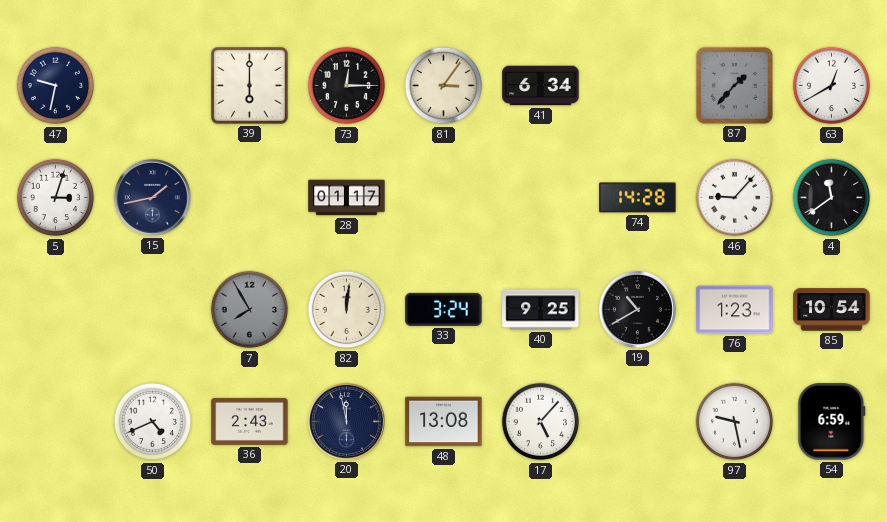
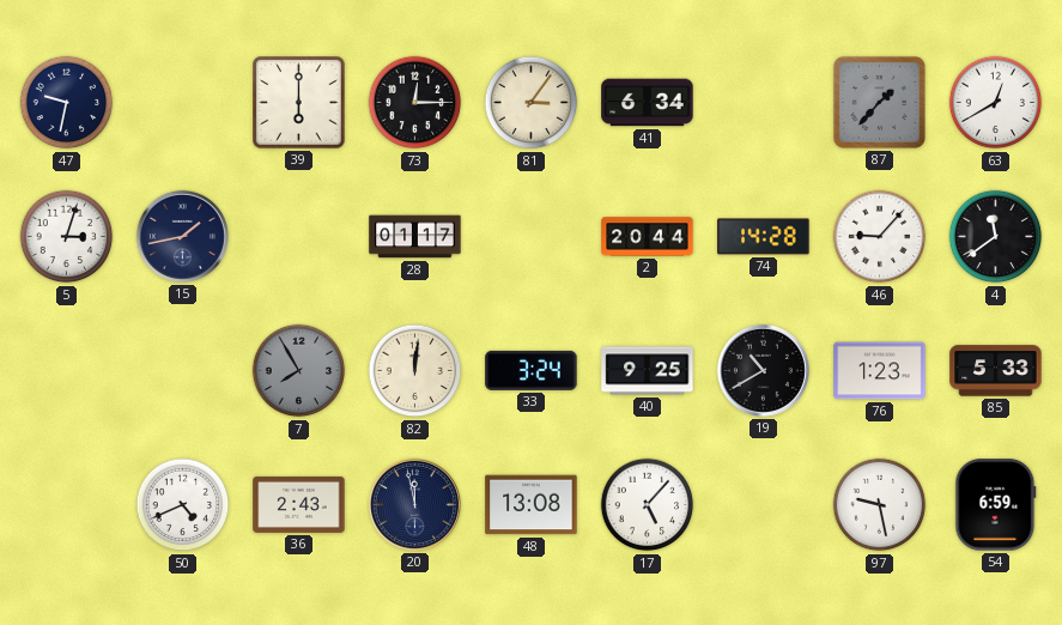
2: none -> 20:44
85: 10:54 -> 5:33
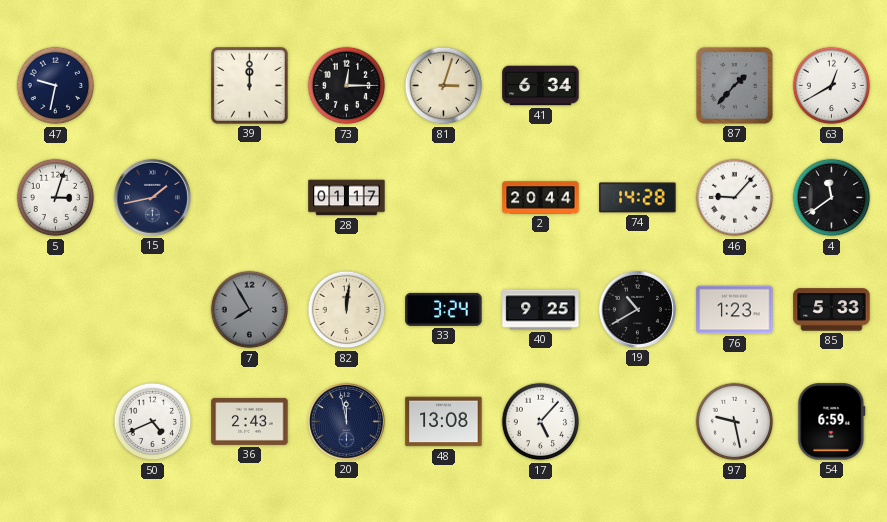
39: 6:00 -> 12:00
81: 3:06 -> 3:03
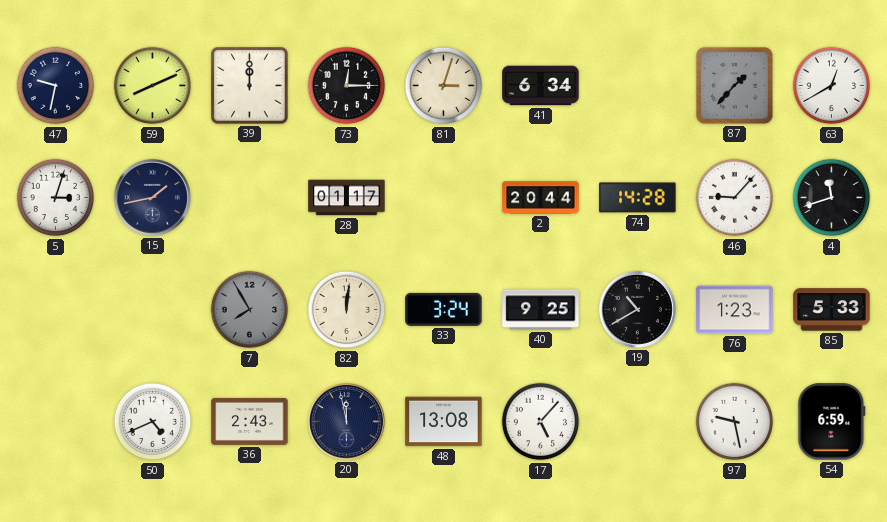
59: none -> 8:11
4: 11:39 -> 11:42
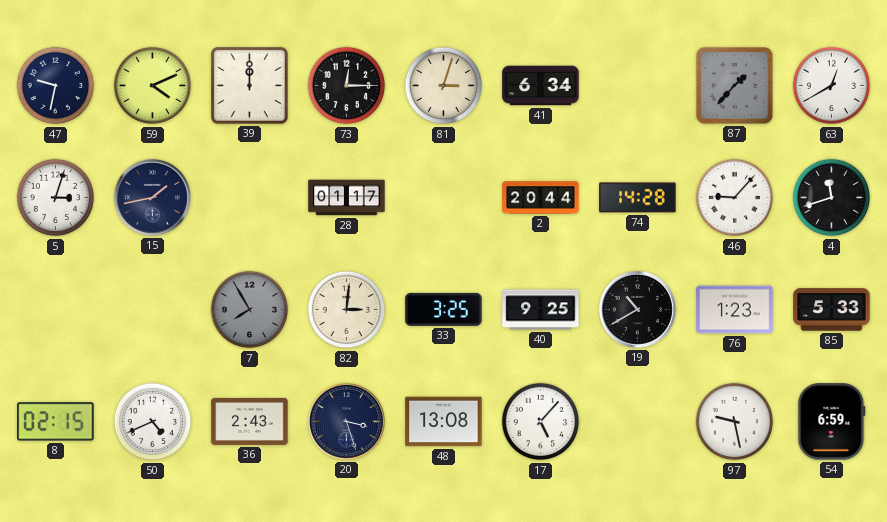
59: 8:11 -> 4:11
82: 12:01 -> 3:01
33: 3:24 -> 3:25
8: none -> 02:15
20: 11:58 -> 3:27
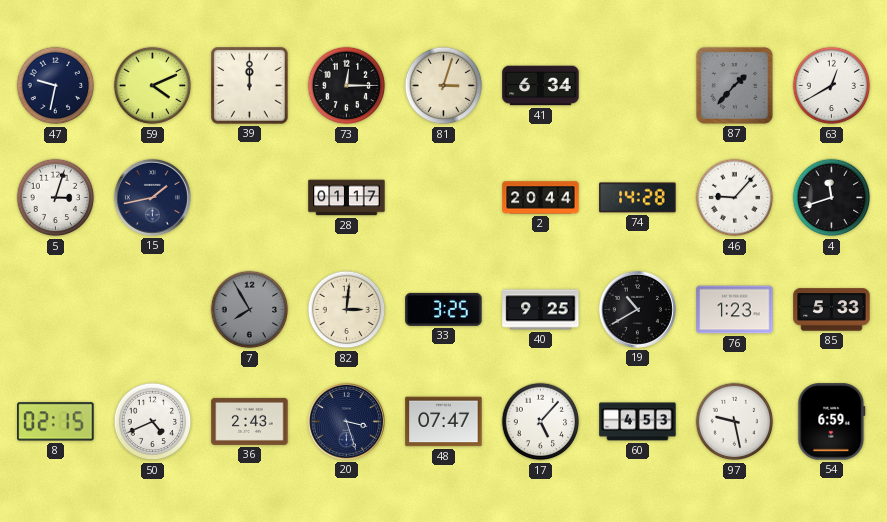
48: 13:08 -> 07:47
60: none -> 4:53
